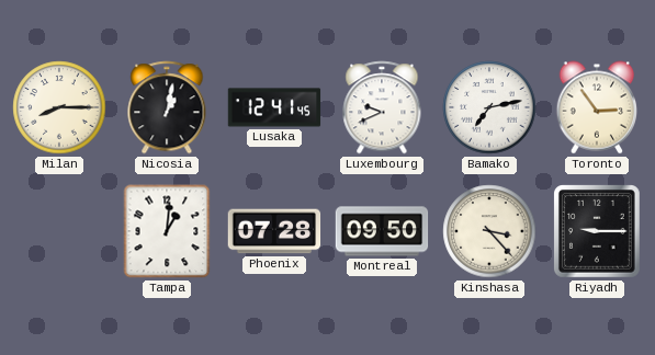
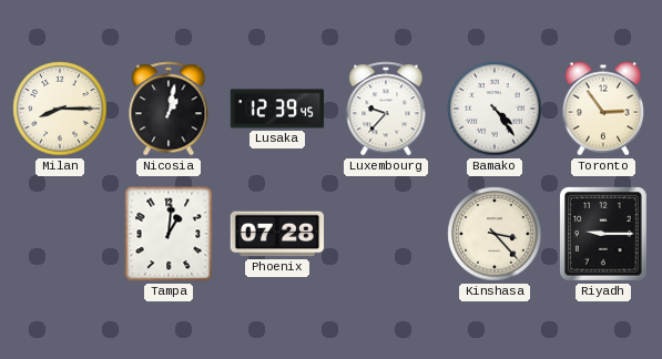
Lusaka: 12:41 -> 12:39
Luxembourg: 9:41 -> 9:37
Bamako: 7:13 -> 4:24
Montreal: 09:50 -> none
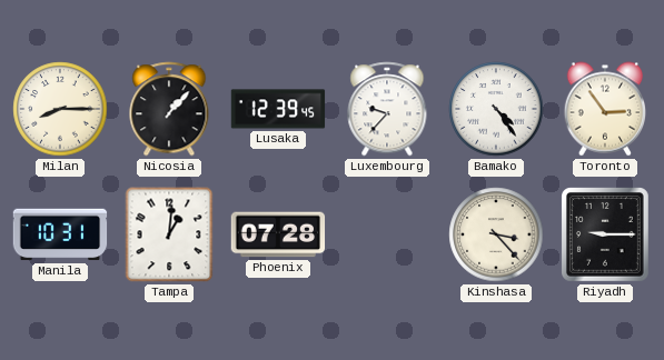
Nicosia: 1:02 -> 1:07
Manila: none -> 10:31
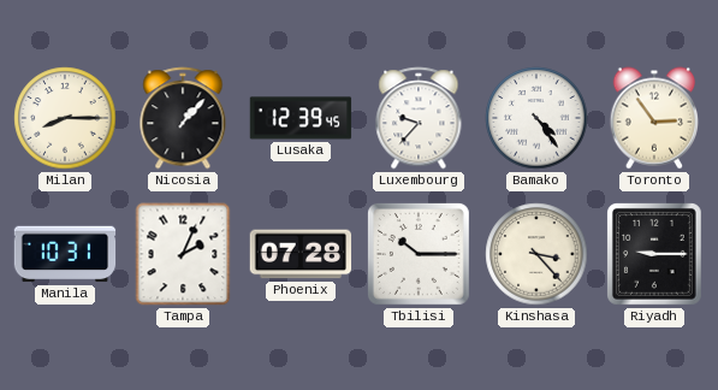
Tampa: 1:01 -> 2:04
Tbilisi: none -> 10:15
